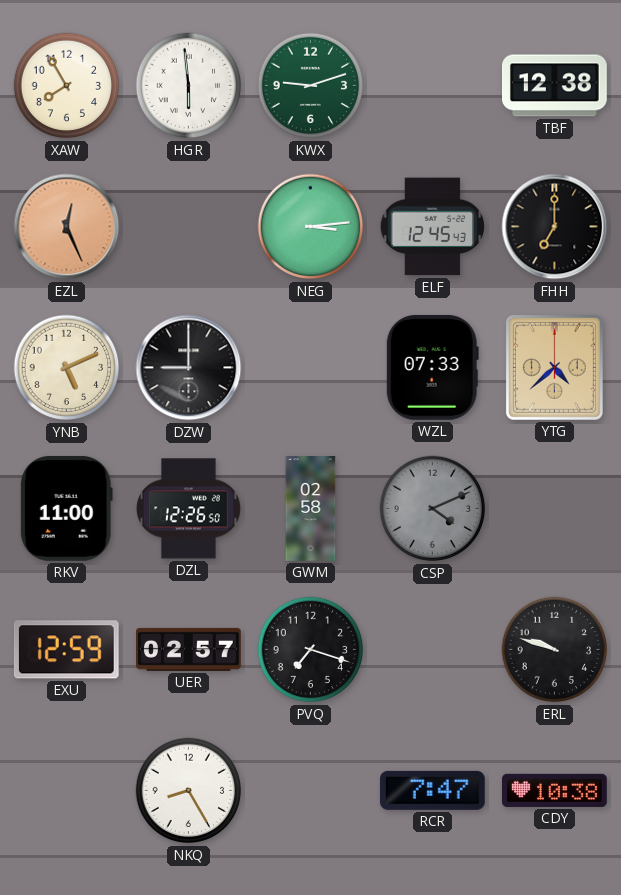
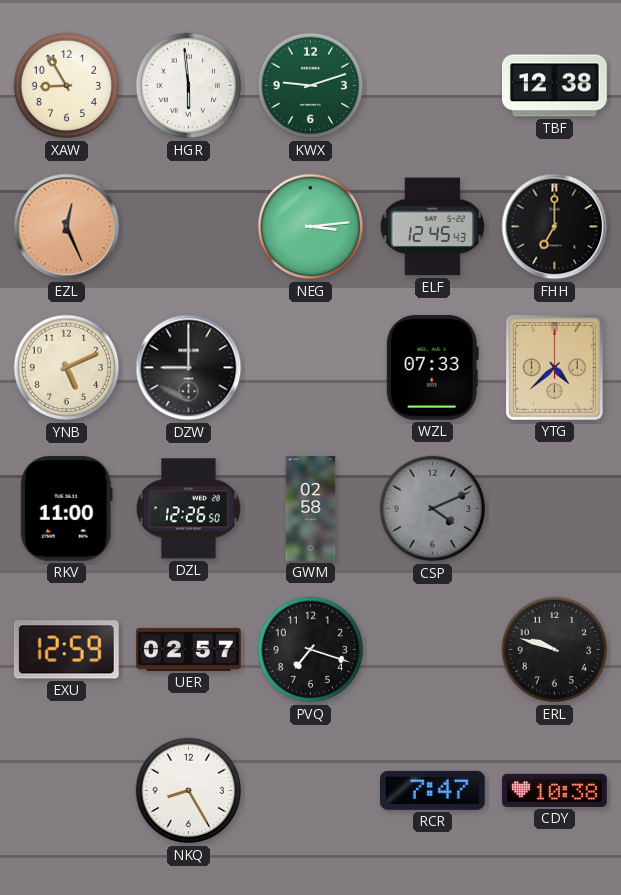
XAW: 7:55 -> 8:55
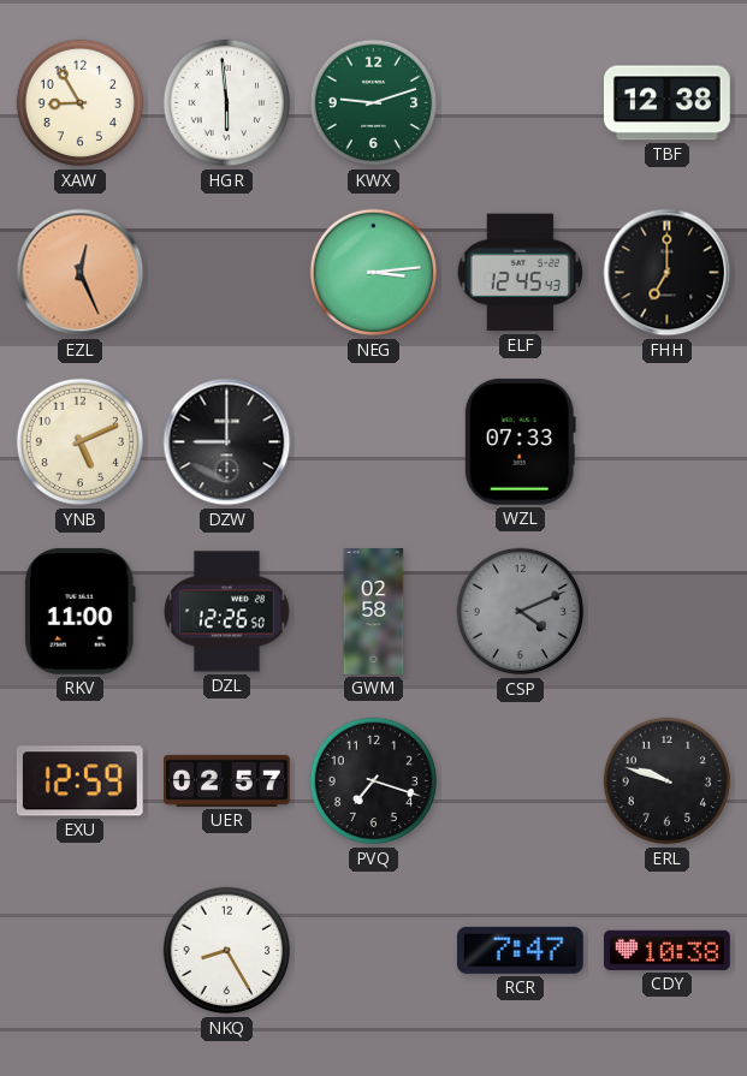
YTG: 4:38 -> none
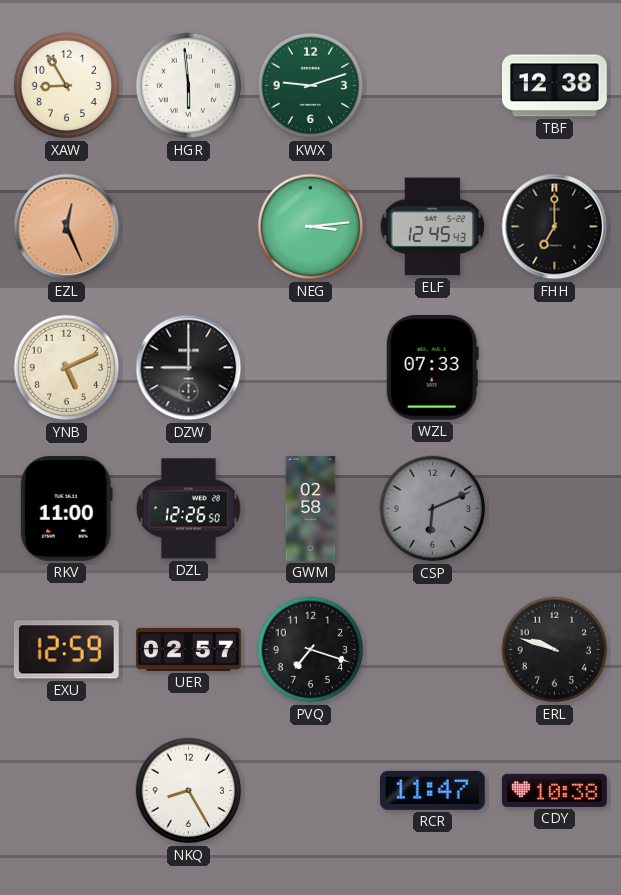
CSP: 4:11 -> 6:11
RCR: 7:47 -> 11:47
